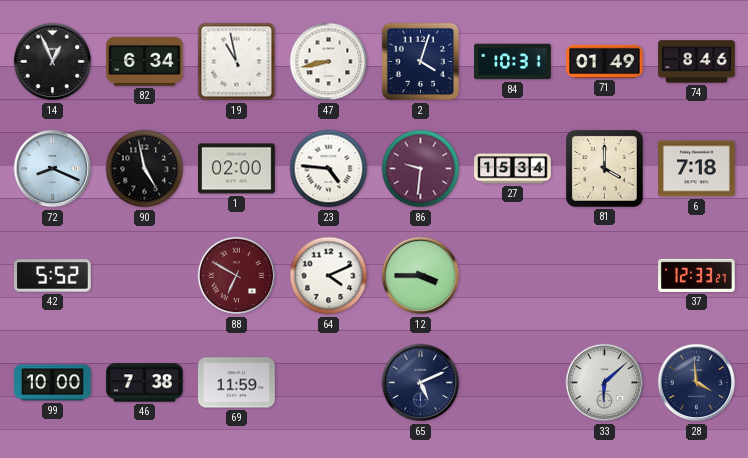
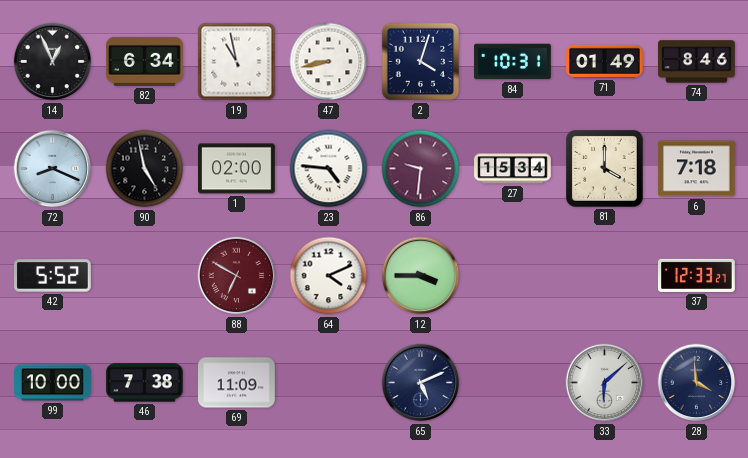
69: 11:59 -> 11:09
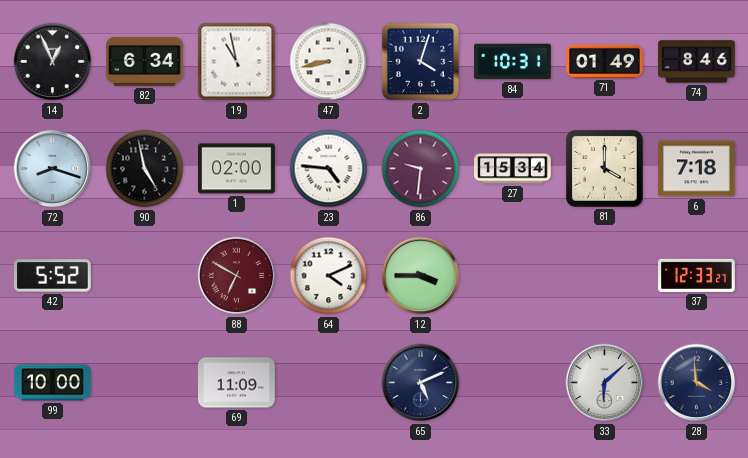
72: 8:19 -> 8:18
46: 7:38 -> none
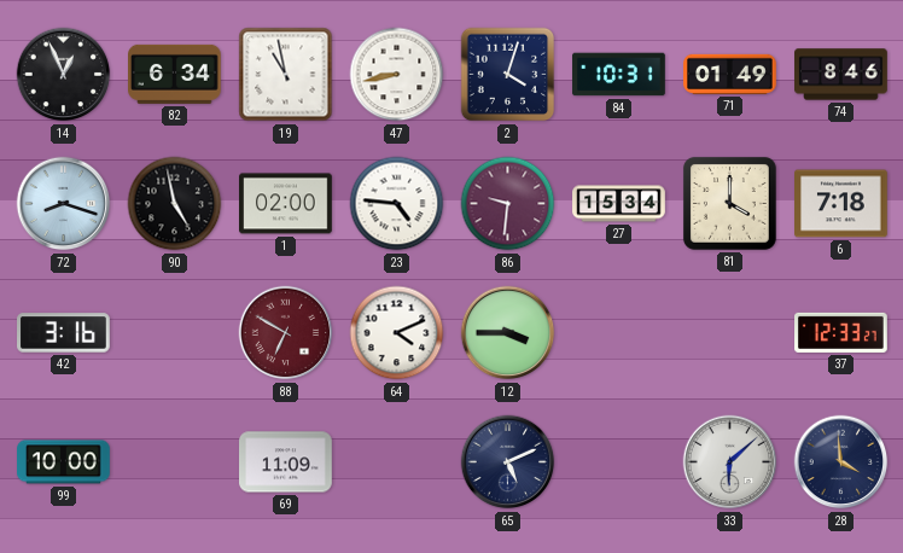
42: 5:52 -> 3:16
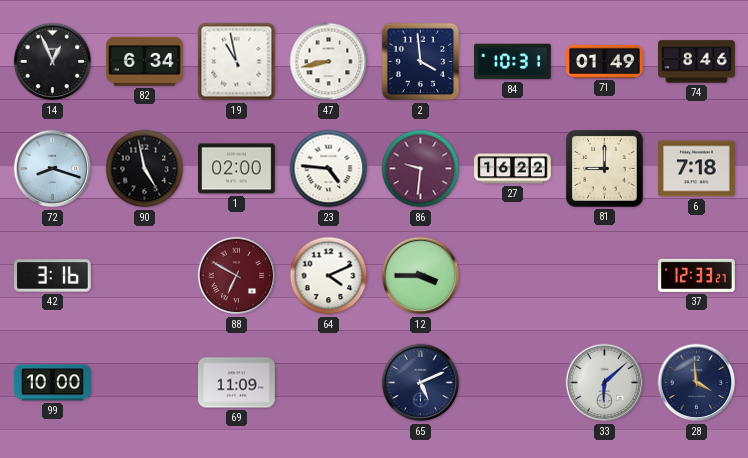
2: 4:03 -> 3:59
27: 15:34 -> 16:22
81: 4:00 -> 9:00
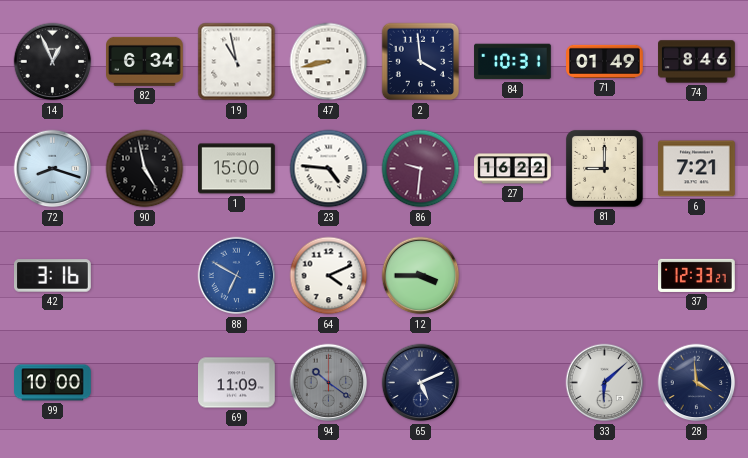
1: 02:00 -> 15:00
6: 7:18 -> 7:21
88 dial: burgundy -> blue
94: none -> 10:21
